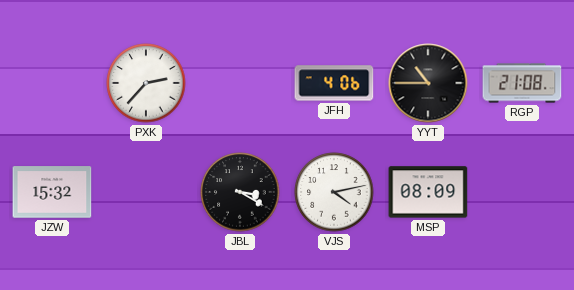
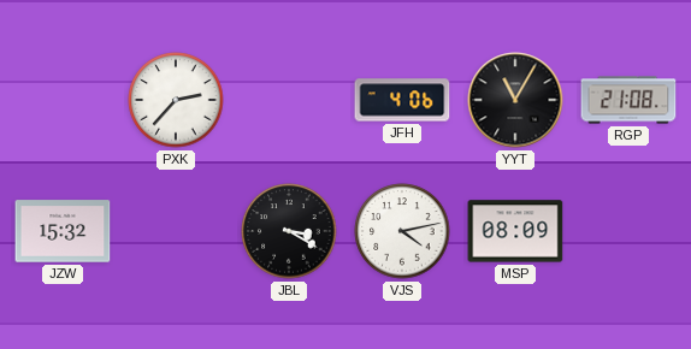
YYT: 10:45 -> 11:05
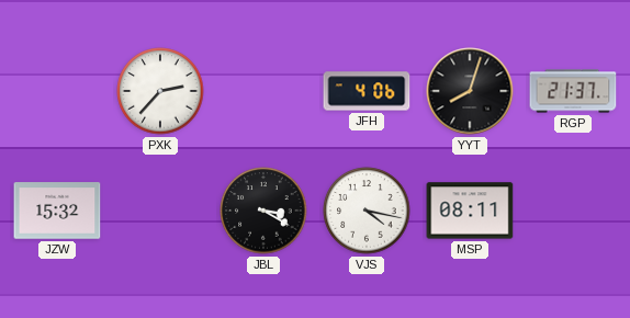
YYT: 11:05 -> 8:03
RGP: 21:08 -> 21:37
VJS: 4:13 -> 4:17
MSP: 08:09 -> 08:11
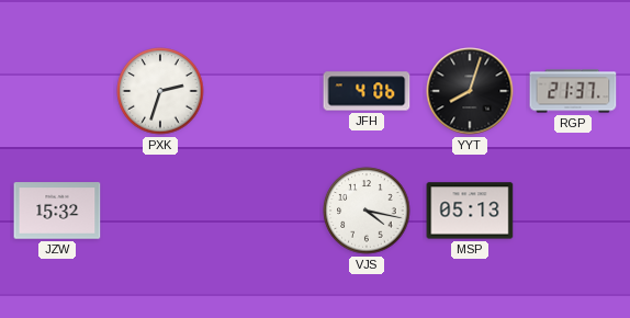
PXK: 2:37 -> 2:33
JBL: 3:20 -> none
MSP: 08:11 -> 05:13
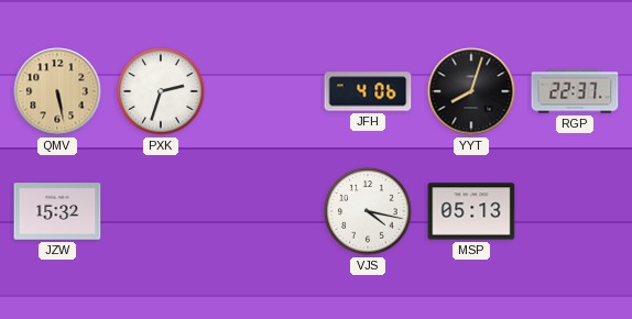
QMV: none -> 5:28
RGP: 21:37 -> 22:37
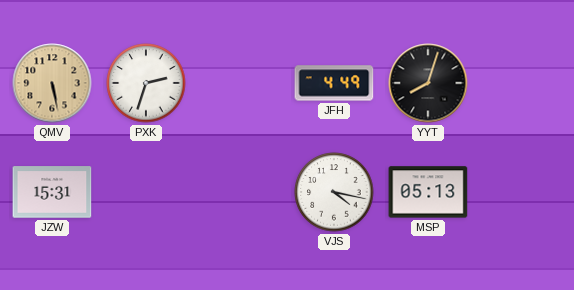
JFH: 4:06 -> 4:49
RGP: 22:37 -> none
JZW: 15:32 -> 15:31
